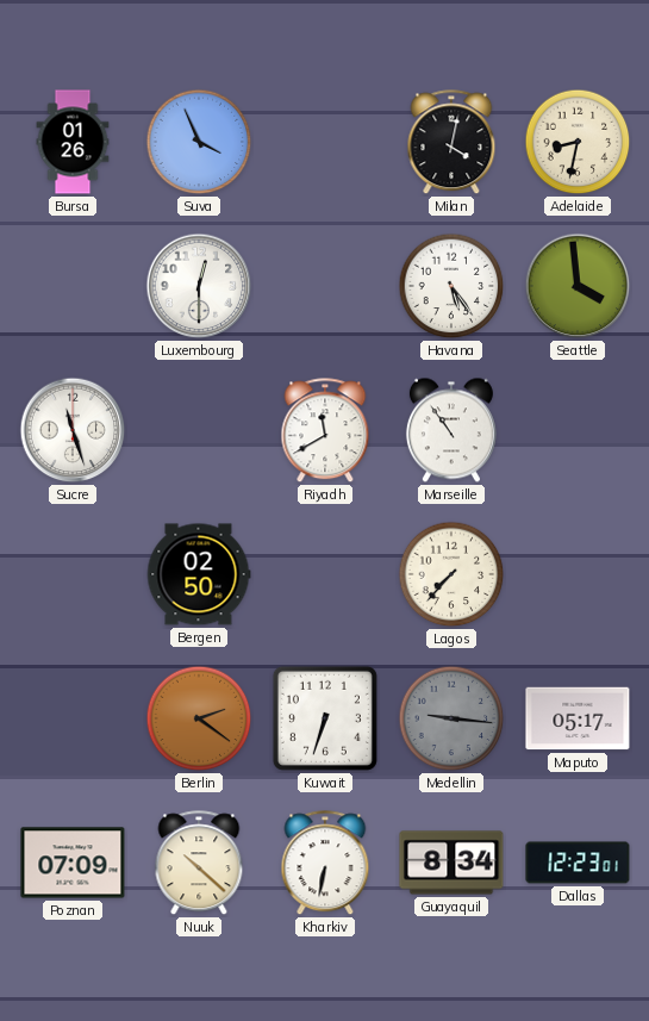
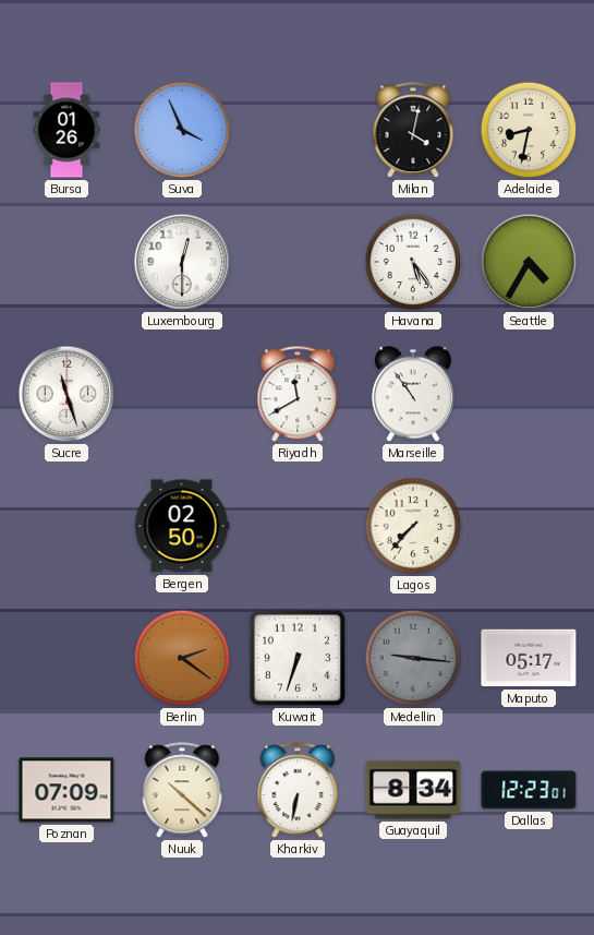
Seattle: 3:59 -> 4:35
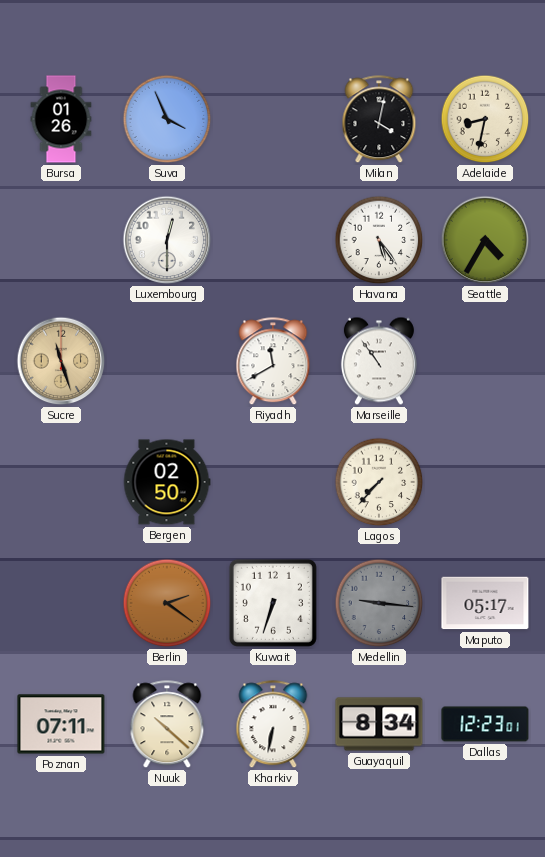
Sucre dial: white -> champagne
Poznan: 07:09 -> 07:11
